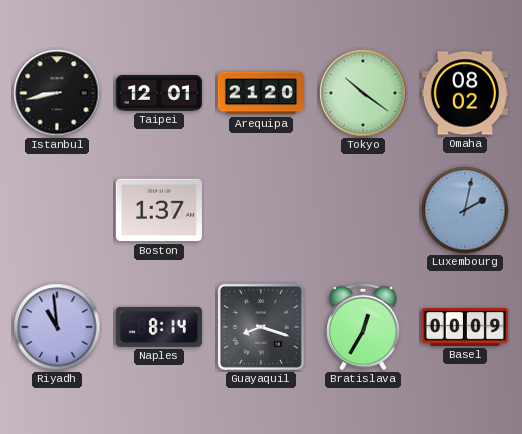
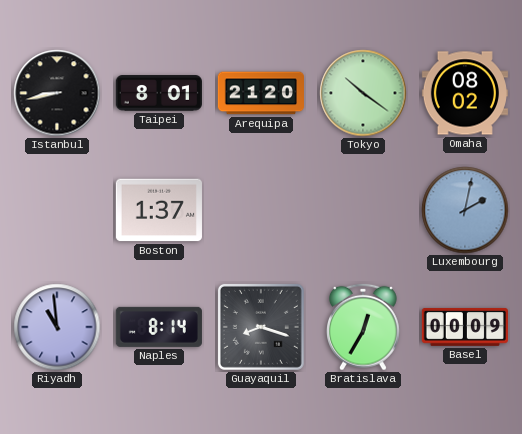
Taipei: 12:01 -> 8:01
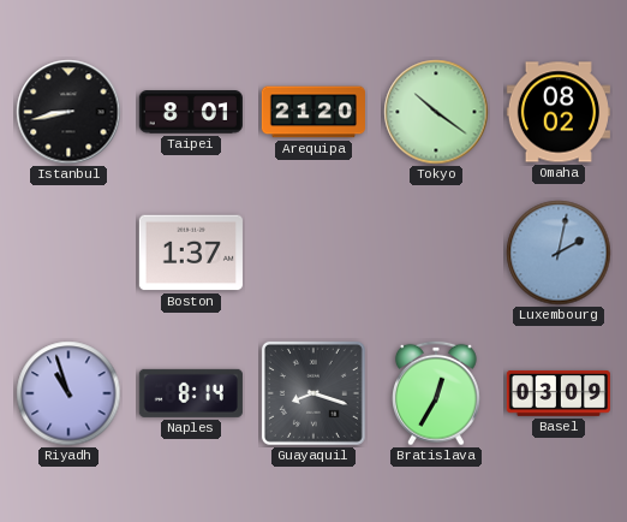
Riyadh: 10:59 -> 10:57
Basel: 00:09 -> 03:09
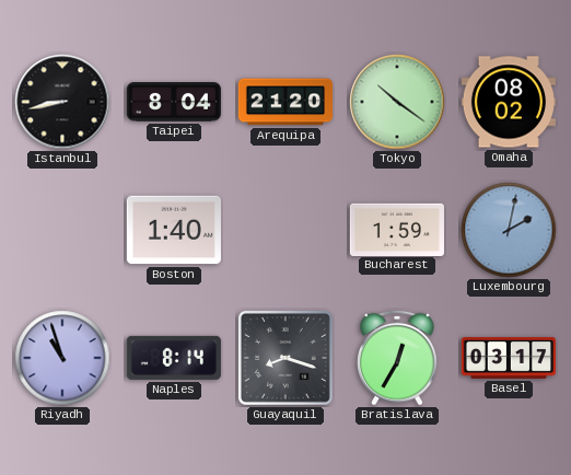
Taipei: 8:01 -> 8:04
Boston: 1:37 -> 1:40
Bucharest: none -> 1:59
Basel: 03:09 -> 03:17
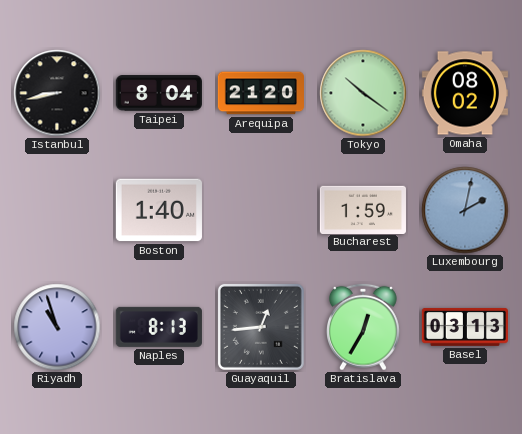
Naples: 8:14 -> 8:13
Guayaquil: 8:18 -> 12:44
Basel: 03:17 -> 03:13
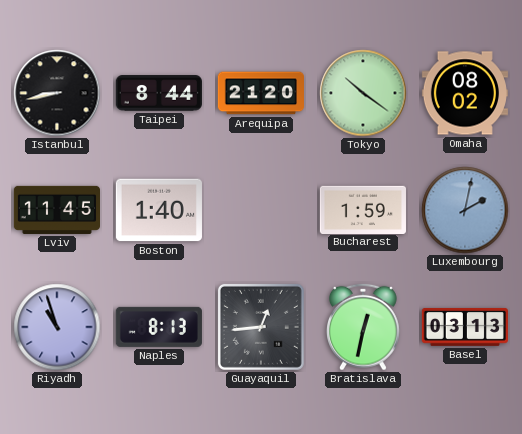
Taipei: 8:04 -> 8:44
Lviv: none -> 11:45
Bratislava: 12:35 -> 12:32
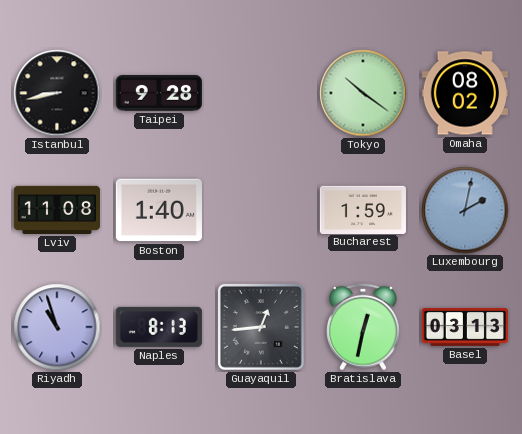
Taipei: 8:44 -> 9:28
Arequipa: 21:20 -> none
Lviv: 11:45 -> 11:08
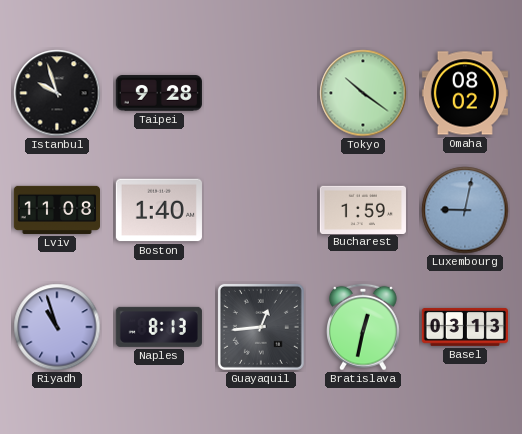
Istanbul: 8:43 -> 9:57
Luxembourg: 2:02 -> 9:02
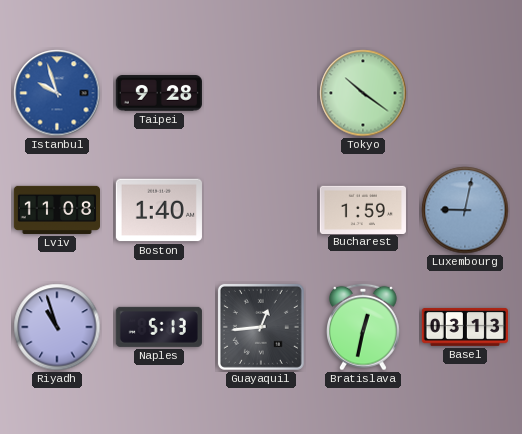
Istanbul dial: black -> blue
Omaha: 08:02 -> none
Naples: 8:13 -> 5:13
